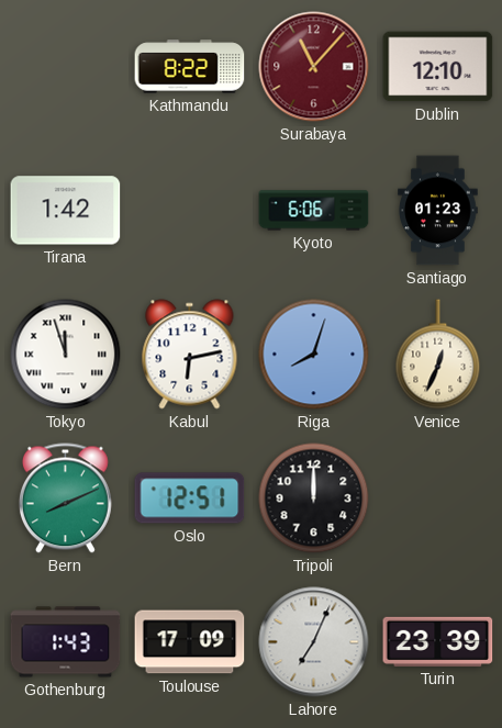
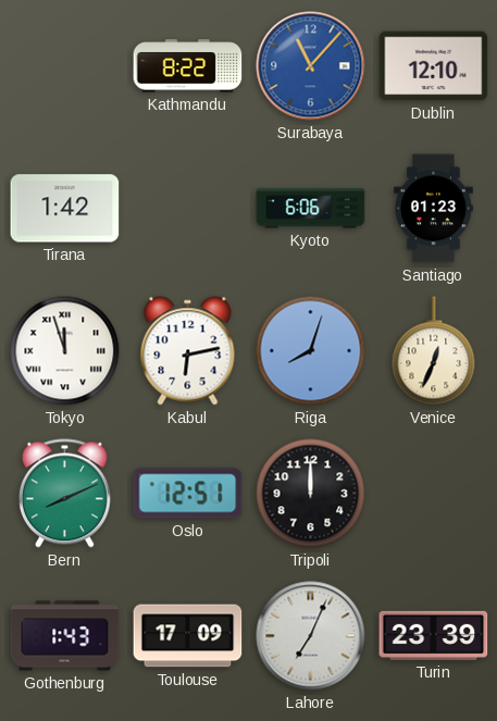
Surabaya dial: burgundy -> blue
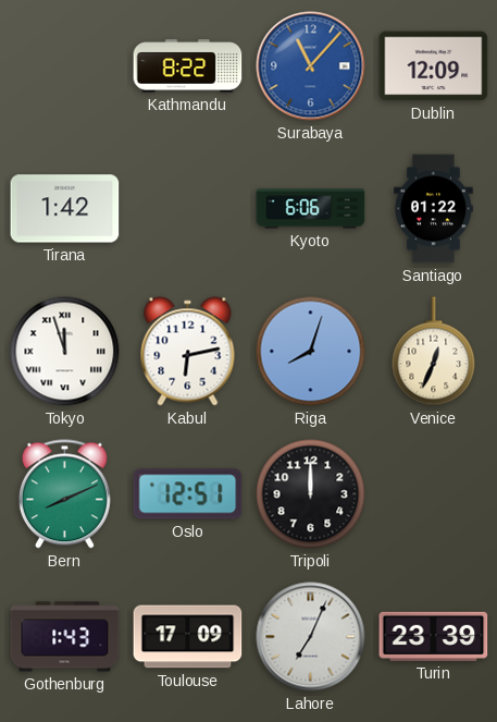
Dublin: 12:10 -> 12:09
Santiago: 01:23 -> 01:22
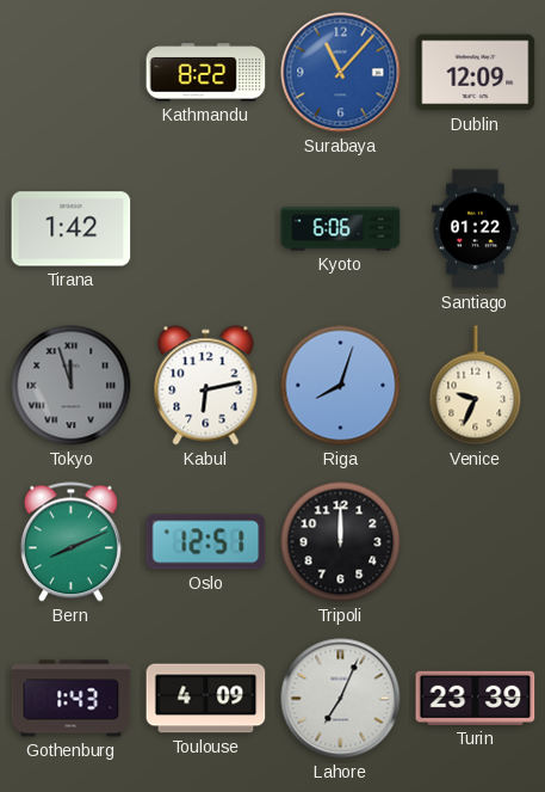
Tokyo dial: white -> grey
Venice: 12:34 -> 9:34
Toulouse: 17:09 -> 4:09
